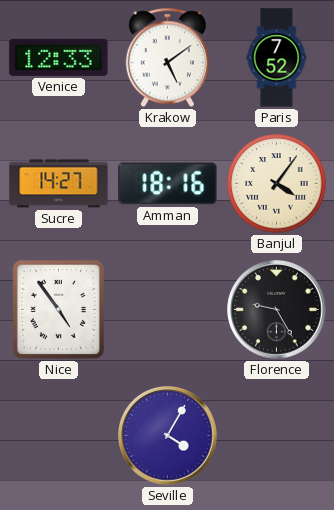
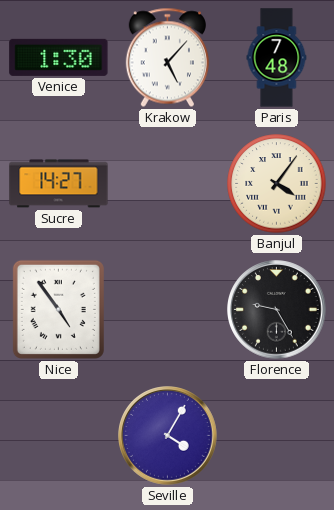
Venice: 12:33 -> 1:30
Krakow: 5:09 -> 5:07
Paris: 7:52 -> 7:48
Amman: 18:16 -> none
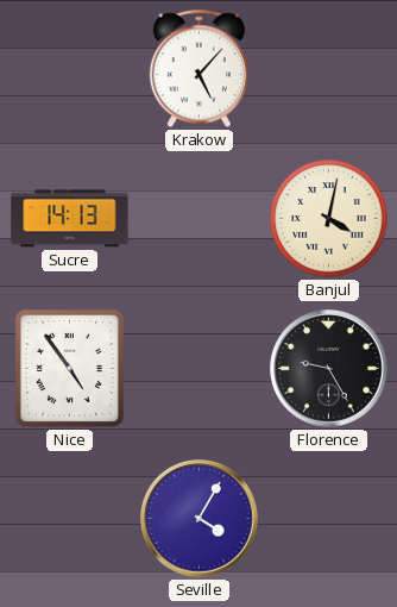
Venice: 1:30 -> none
Paris: 7:48 -> none
Sucre: 14:27 -> 14:13
Banjul: 4:06 -> 4:02
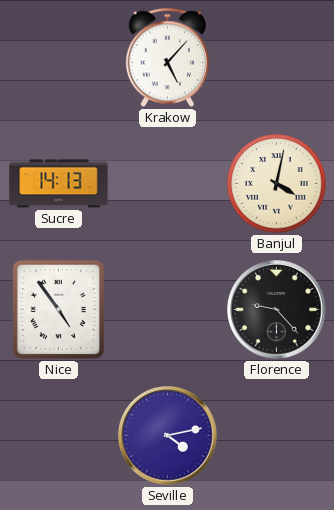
Florence: 9:25 -> 9:23
Seville: 4:05 -> 4:13
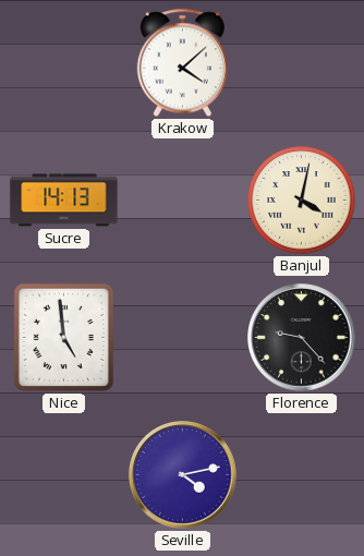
Krakow: 5:07 -> 4:08
Nice: 4:54 -> 4:59
